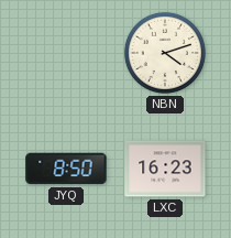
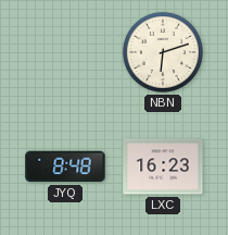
NBN: 4:12 -> 6:12
JYQ: 8:50 -> 8:48
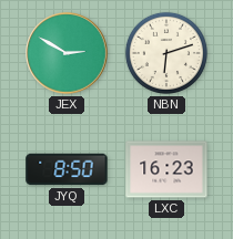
JEX: none -> 2:50
JYQ: 8:48 -> 8:50
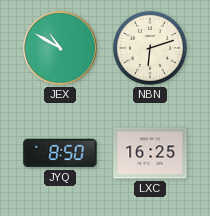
JEX: 2:50 -> 10:50
LXC: 16:23 -> 16:25
